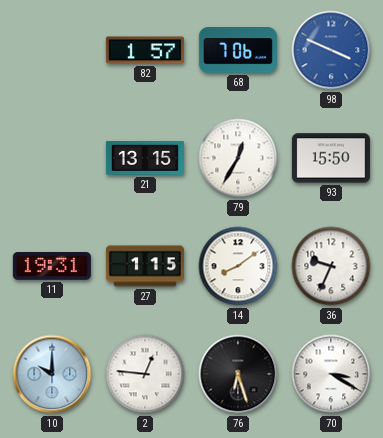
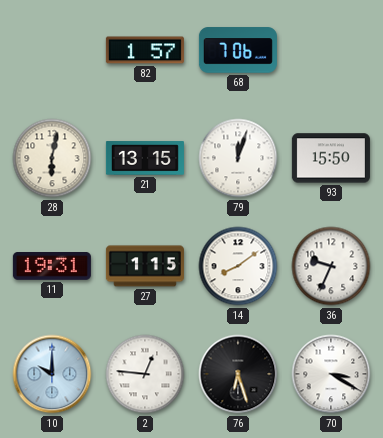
98: 3:49 -> none
28: none -> 6:02
79: 12:35 -> 12:03
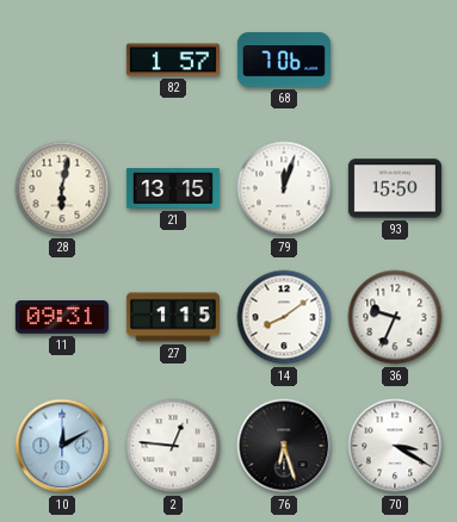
11: 19:31 -> 09:31
10: 10:00 -> 12:10
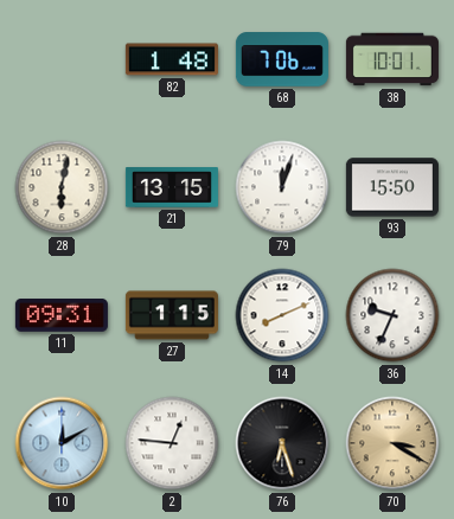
82: 1:57 -> 1:48
38: none -> 10:01
14: 8:09 -> 8:11
70 dial: white -> champagne
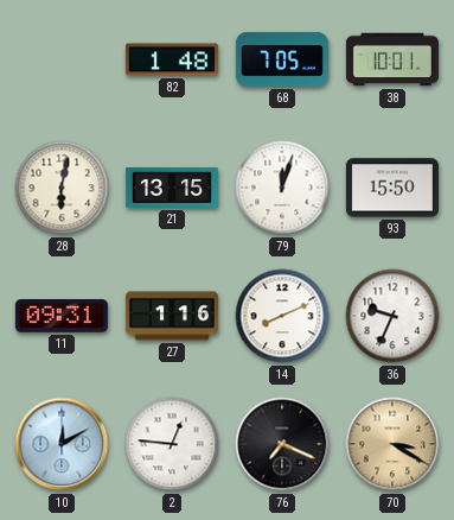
68: 7:06 -> 7:05
27: 1:15 -> 1:16
76: 6:27 -> 7:19
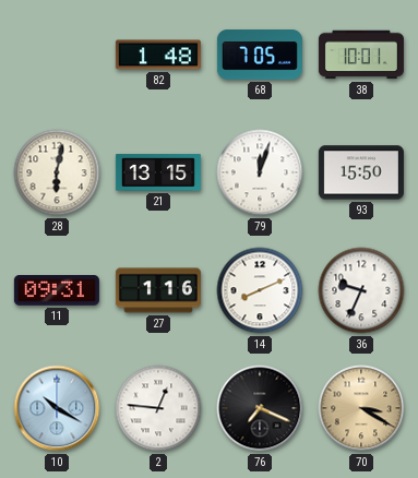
10: 12:10 -> 10:20
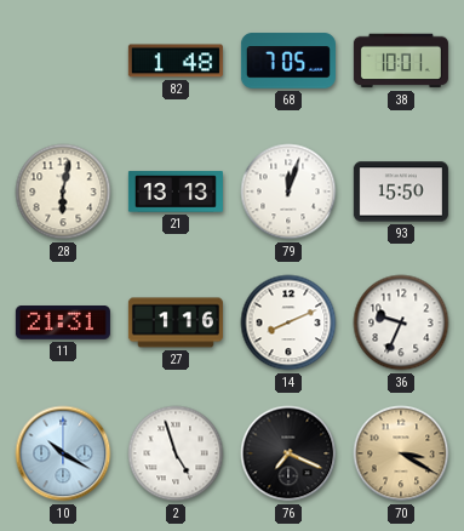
21: 13:15 -> 13:13
11: 09:31 -> 21:31
2: 12:46 -> 4:57
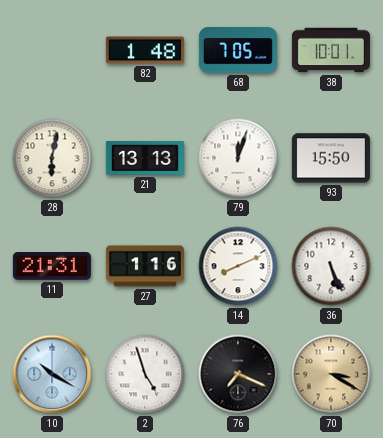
36: 9:34 -> 5:26
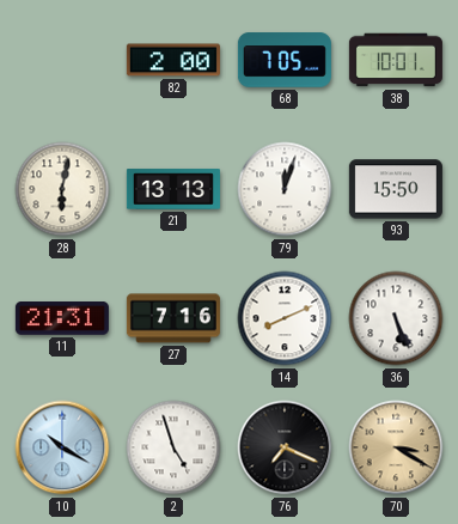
82: 1:48 -> 2:00
27: 1:16 -> 7:16
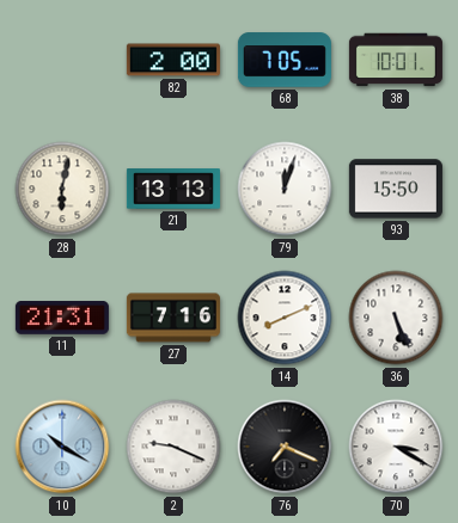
2: 4:57 -> 9:19
70 dial: champagne -> white
